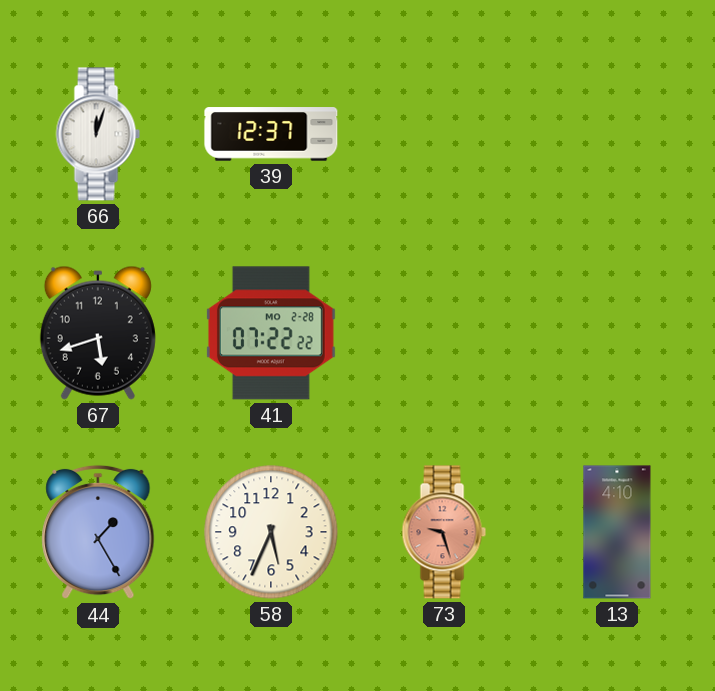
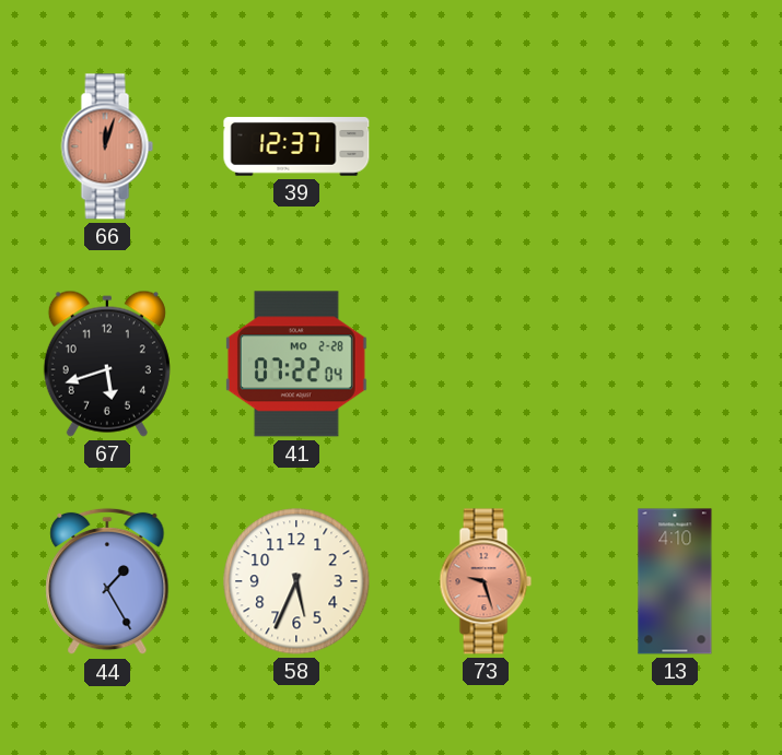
66 dial: white -> salmon
41: 07:22:22 -> 07:22:04
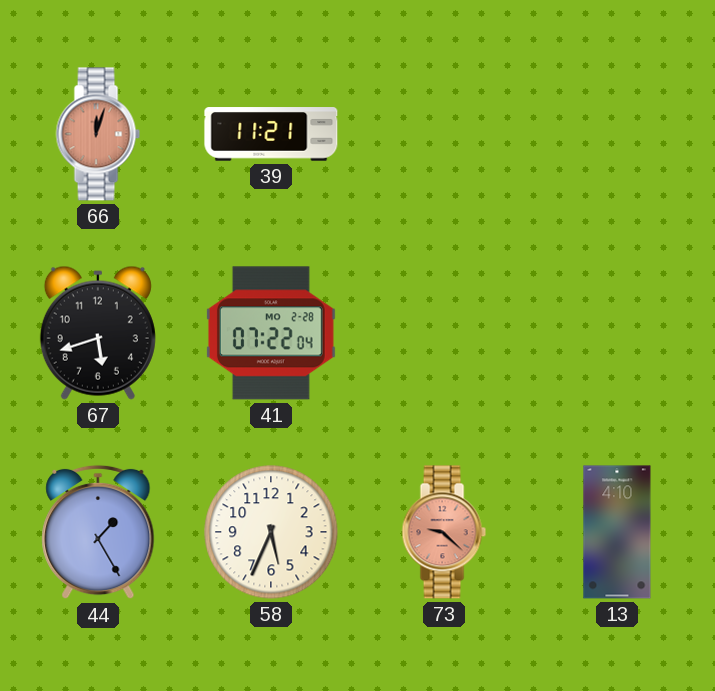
39: 12:37 -> 11:21
73: 9:27 -> 9:22
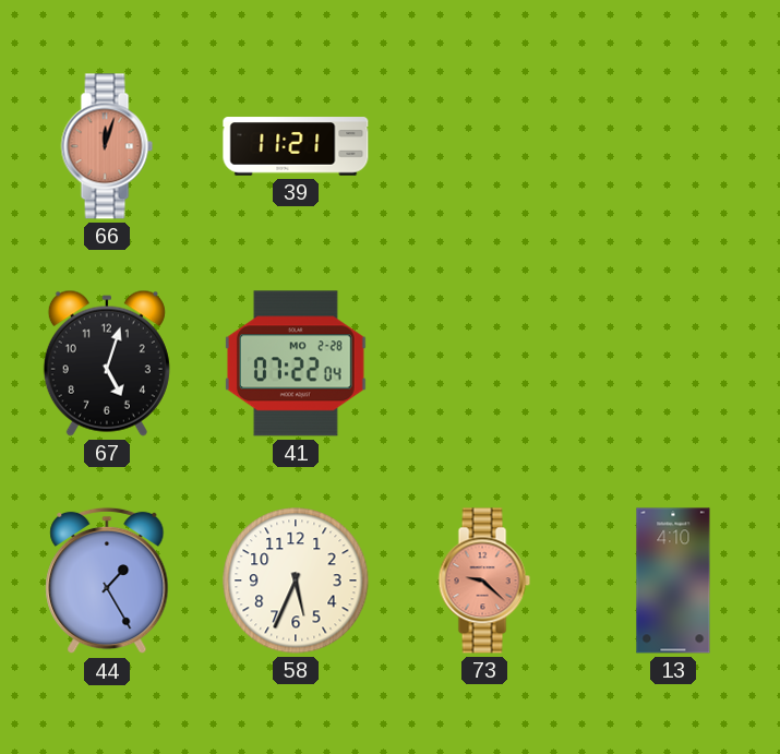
67: 5:42 -> 5:03
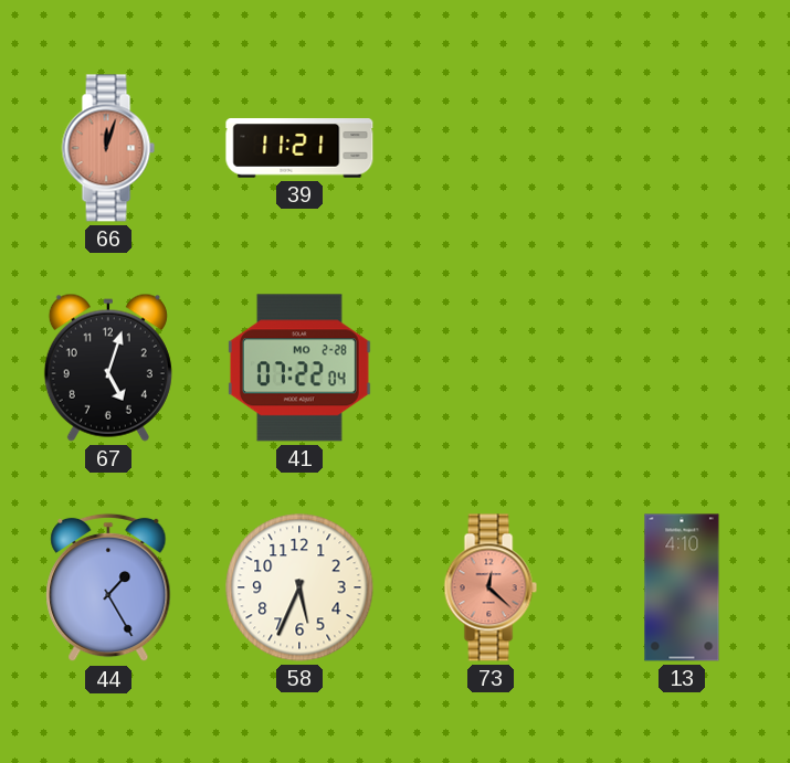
73: 9:22 -> 12:22
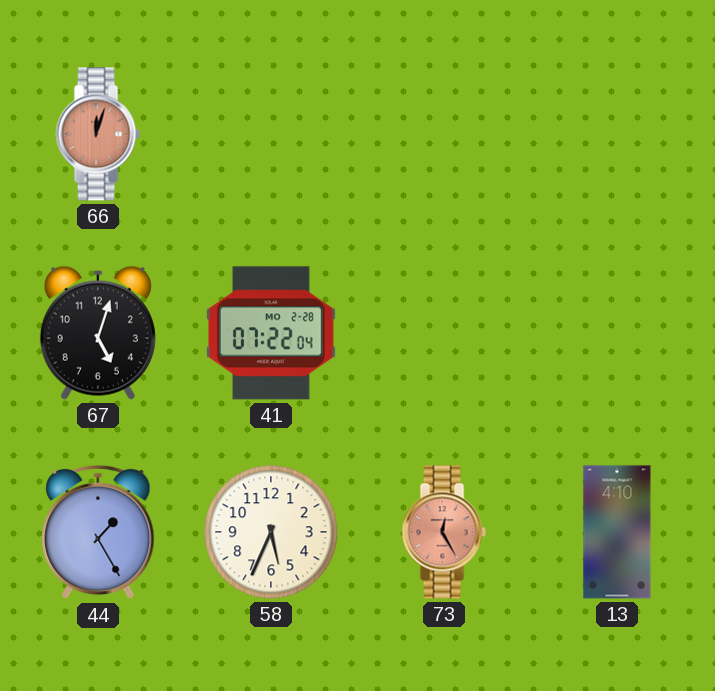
39: 11:21 -> none
73: 12:22 -> 12:25
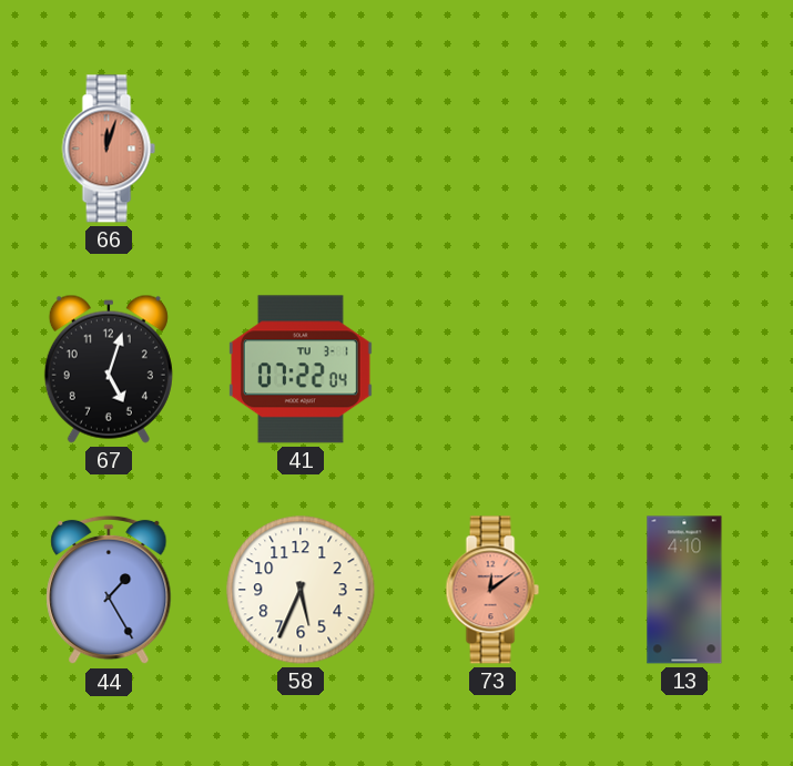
41 date: MO 2-28 -> TU 3-1
73: 12:25 -> 12:09
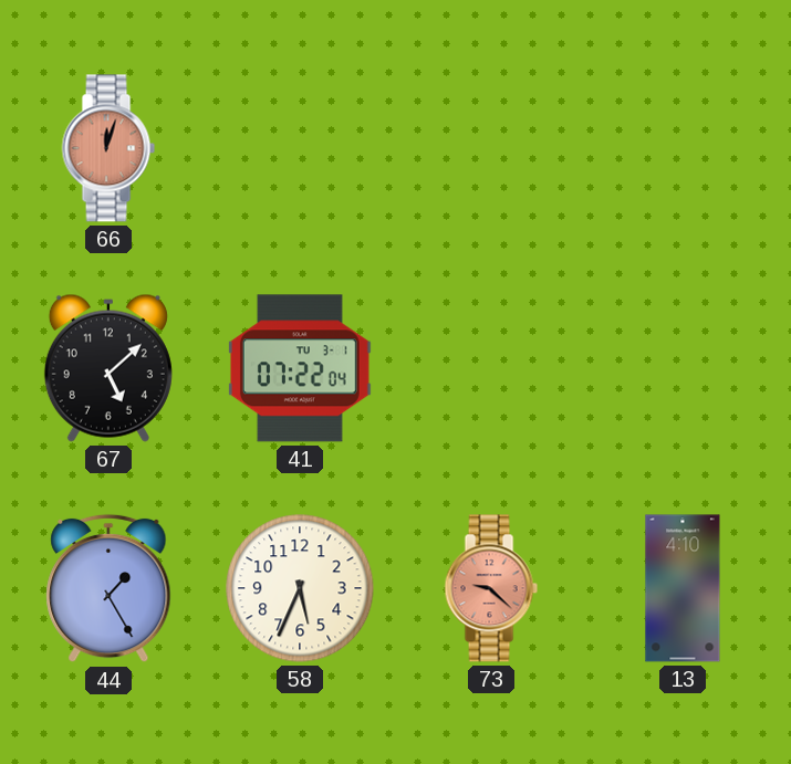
67: 5:03 -> 5:08
73: 12:09 -> 9:22
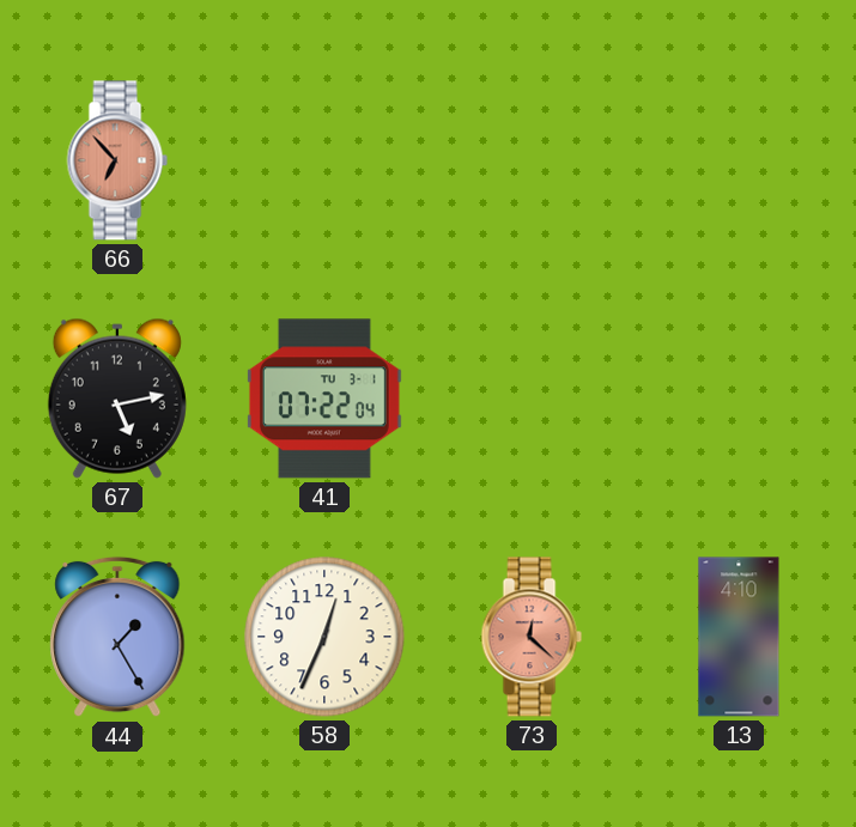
66: 12:03 -> 6:53
67: 5:08 -> 5:13
58: 5:34 -> 12:34
73: 9:22 -> 12:22
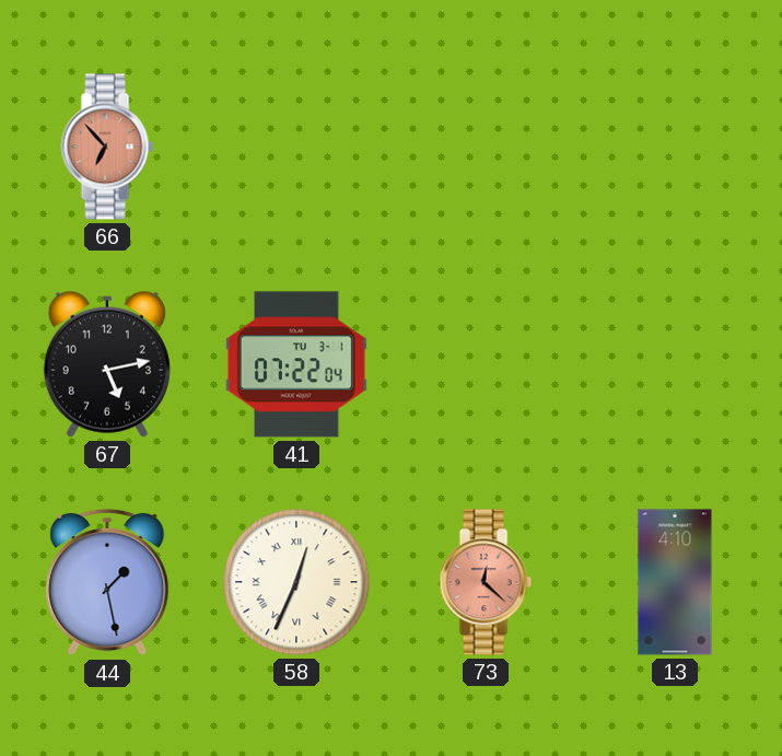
44: 1:25 -> 1:28
58 numerals: Arabic -> Roman
